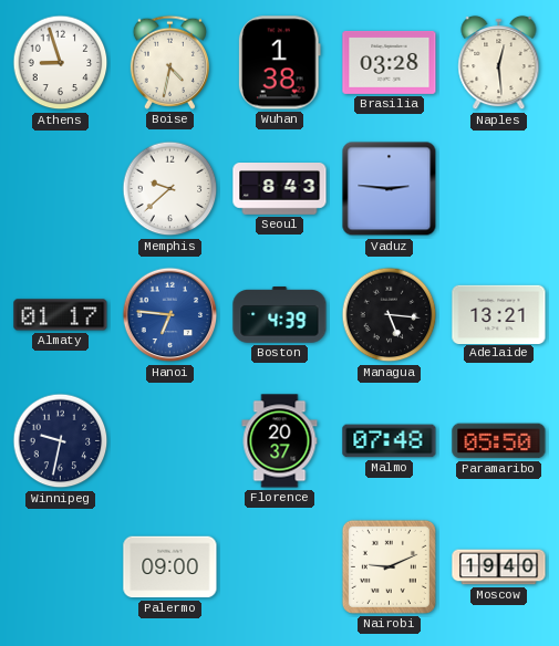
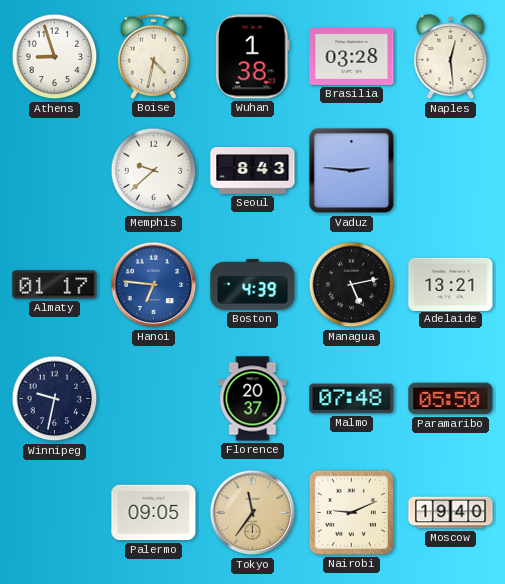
Managua: 5:16 -> 5:13
Palermo: 09:00 -> 09:05
Tokyo: none -> 11:36
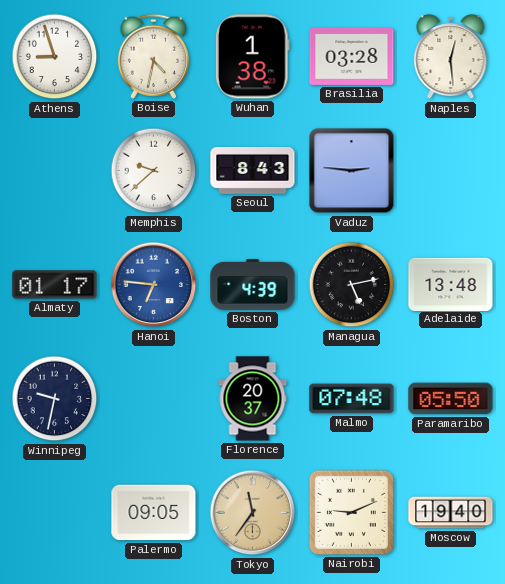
Adelaide: 13:21 -> 13:48
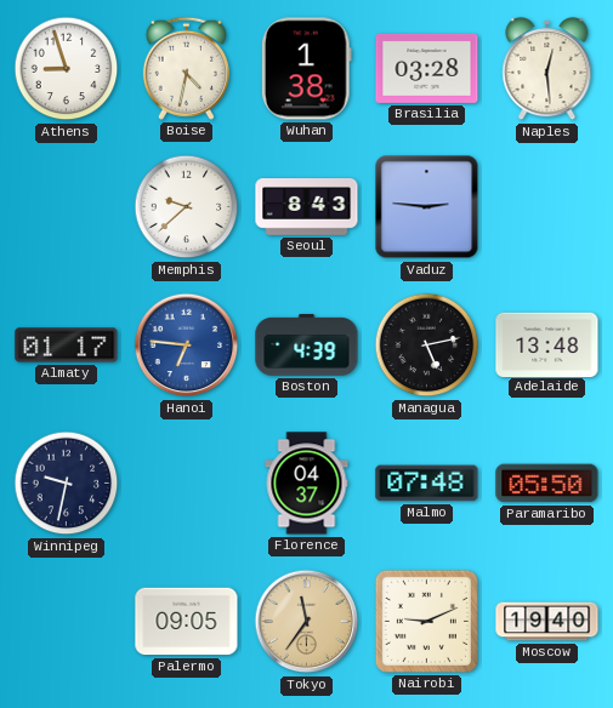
Florence: 20:37 -> 04:37
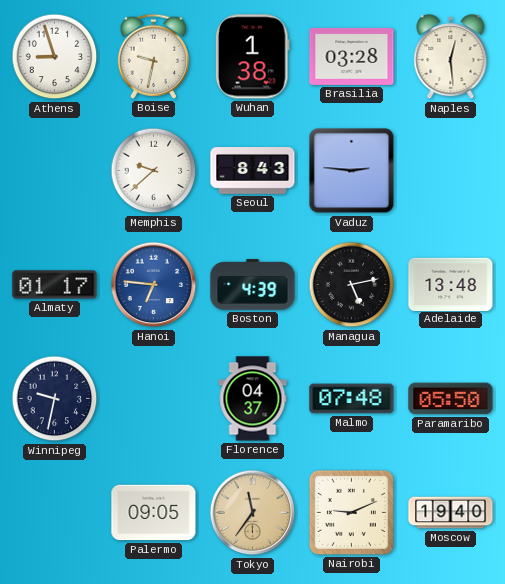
Boise: 4:32 -> 9:32
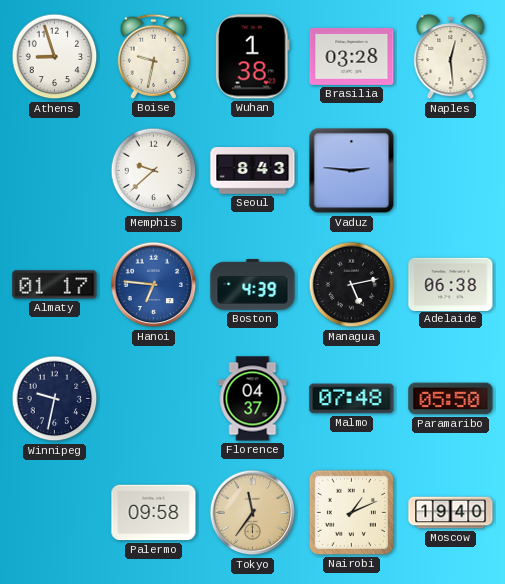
Adelaide: 13:48 -> 06:38
Palermo: 09:05 -> 09:58
Nairobi: 9:11 -> 1:11
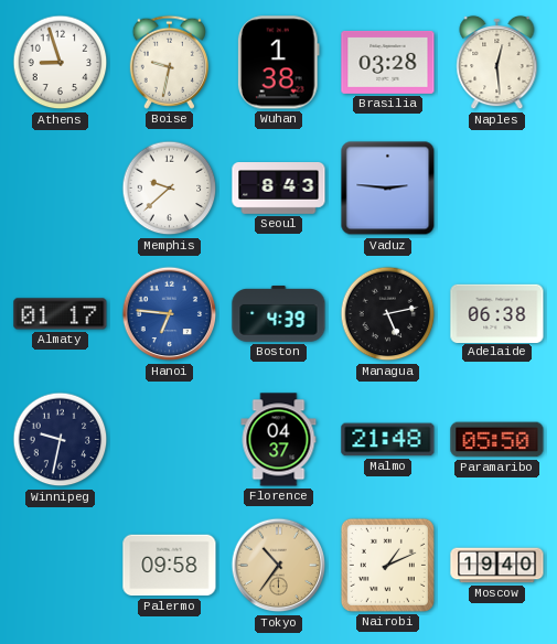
Malmo: 07:48 -> 21:48
Tokyo: 11:36 -> 10:36
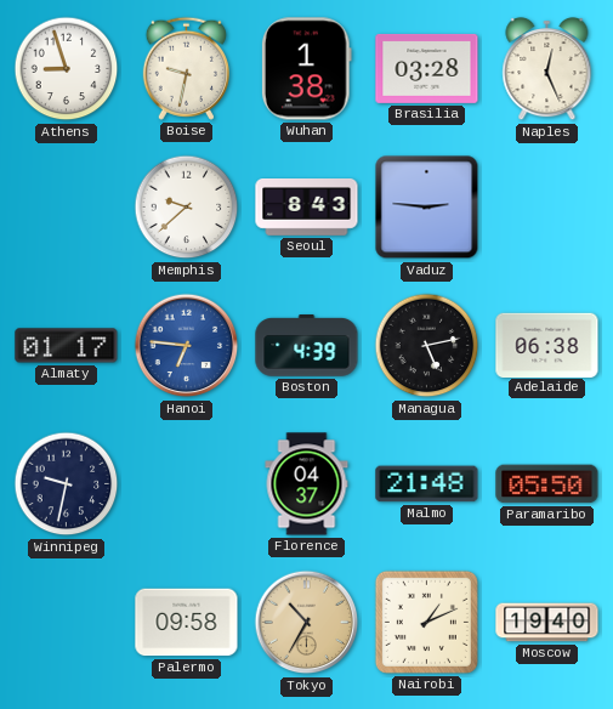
Naples: 12:29 -> 12:26
Tokyo: 10:36 -> 10:35
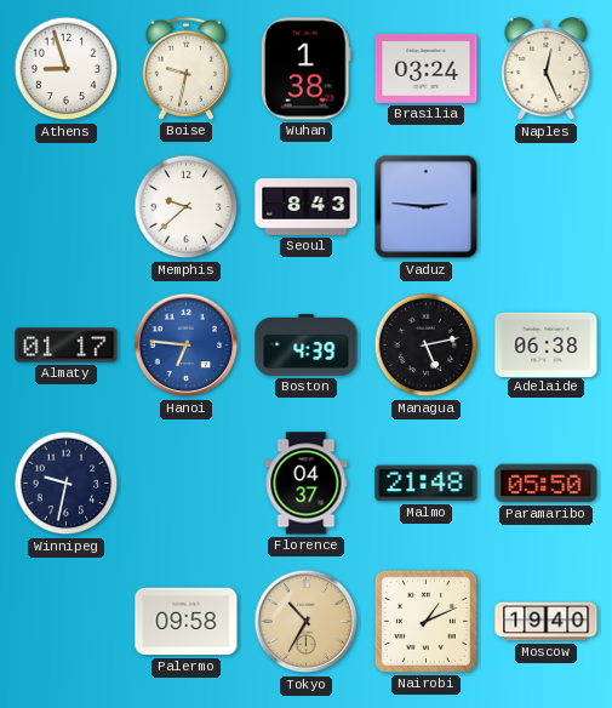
Brasilia: 03:28 -> 03:24
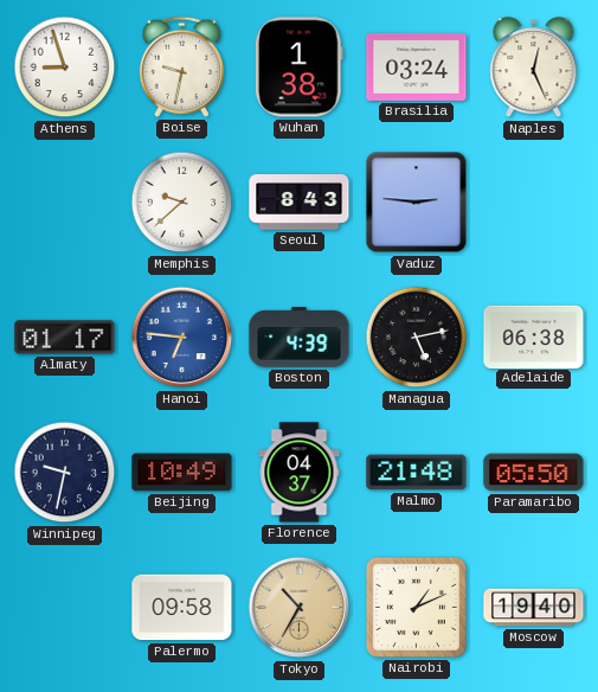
Beijing: none -> 10:49
